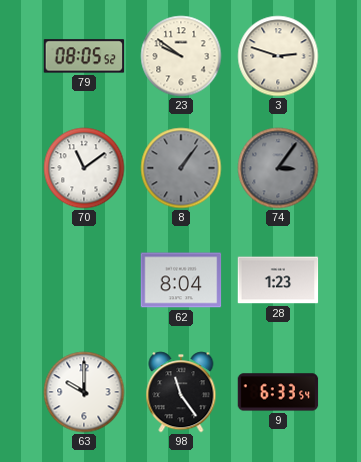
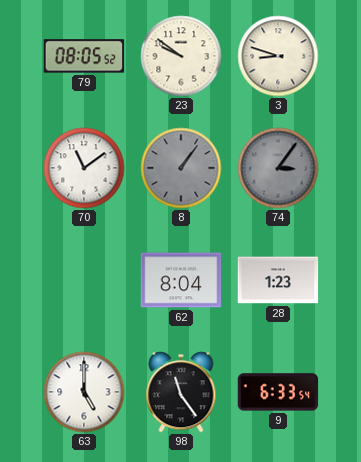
3: 2:48 -> 8:48
63: 10:00 -> 5:00
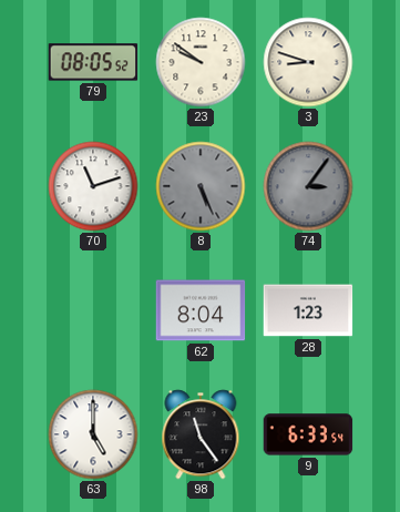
70: 11:09 -> 11:12
8: 1:06 -> 5:26
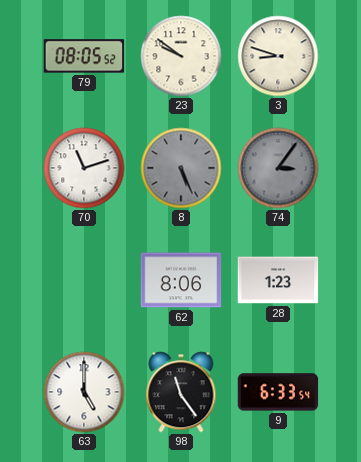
62: 8:04 -> 8:06
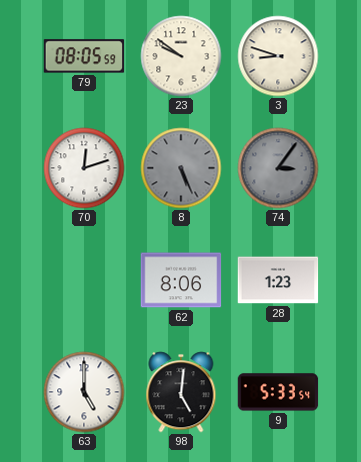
79: 08:05:52 -> 08:05:59
70: 11:12 -> 12:12
98: 11:24 -> 5:01
9: 6:33 -> 5:33
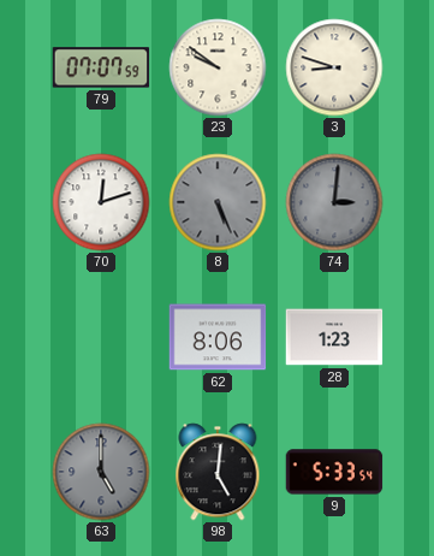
79: 08:05 -> 07:07
74: 3:06 -> 3:01
63 dial: white -> grey
